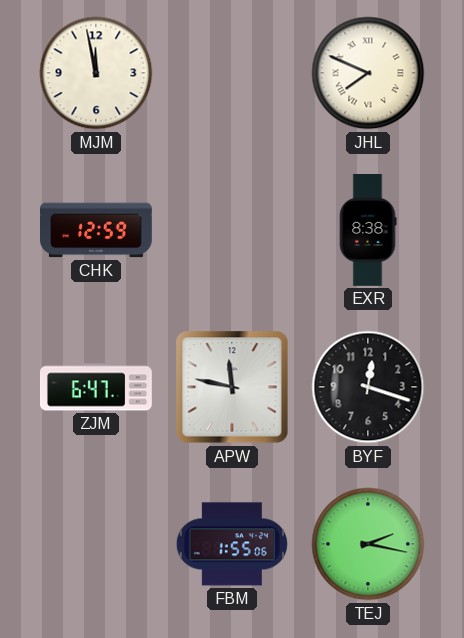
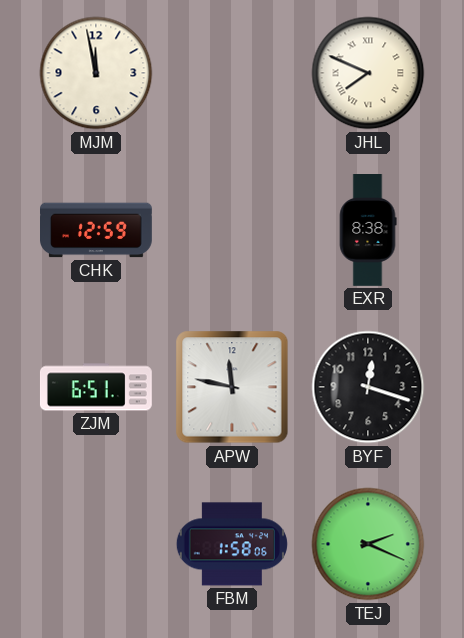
ZJM: 6:47 -> 6:51
FBM: 1:55 -> 1:58
TEJ: 2:17 -> 2:19
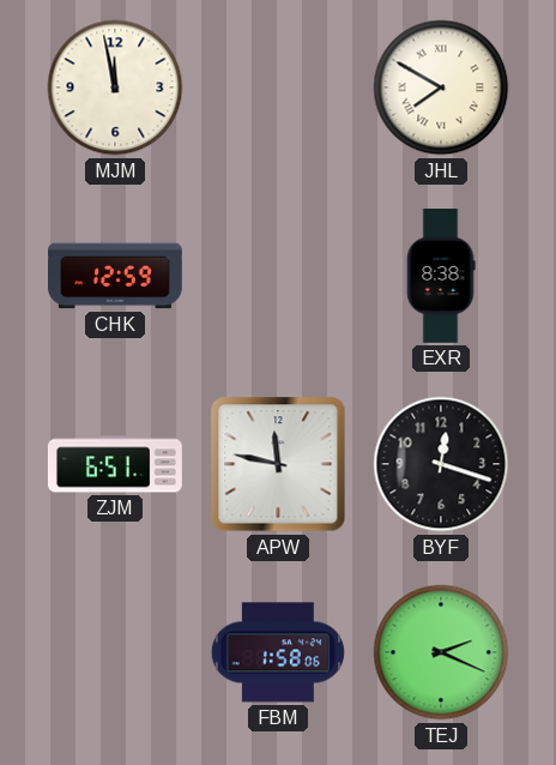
JHL: 7:49 -> 7:50
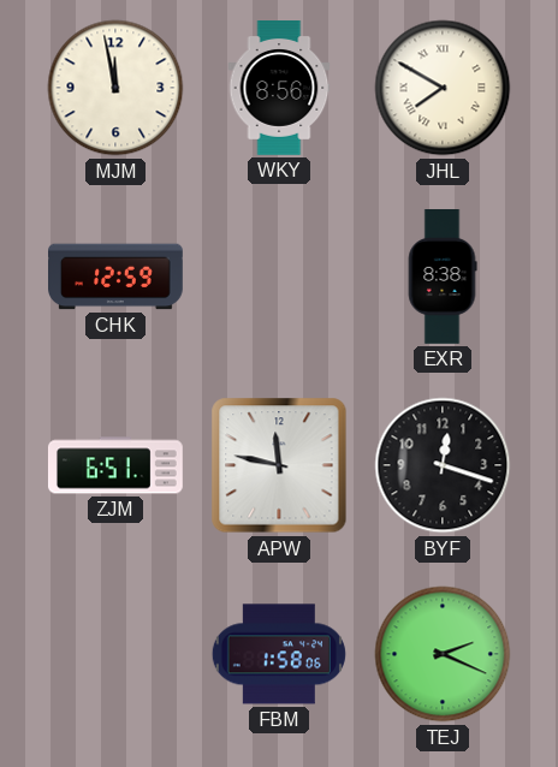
WKY: none -> 8:56
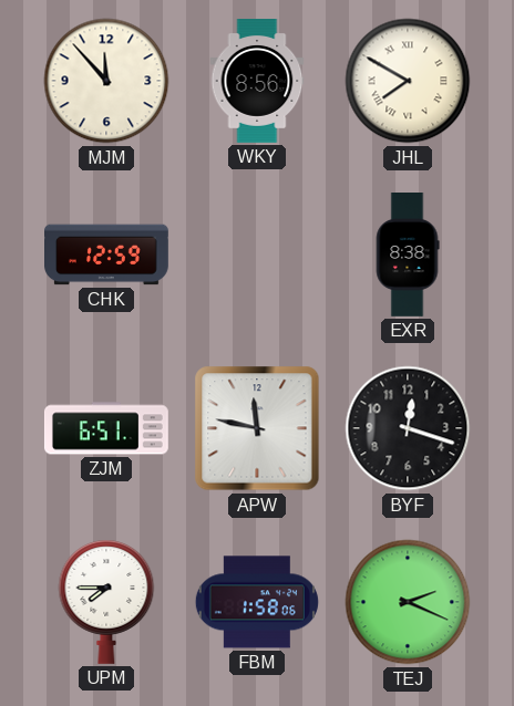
MJM: 11:58 -> 11:53
UPM: none -> 7:45
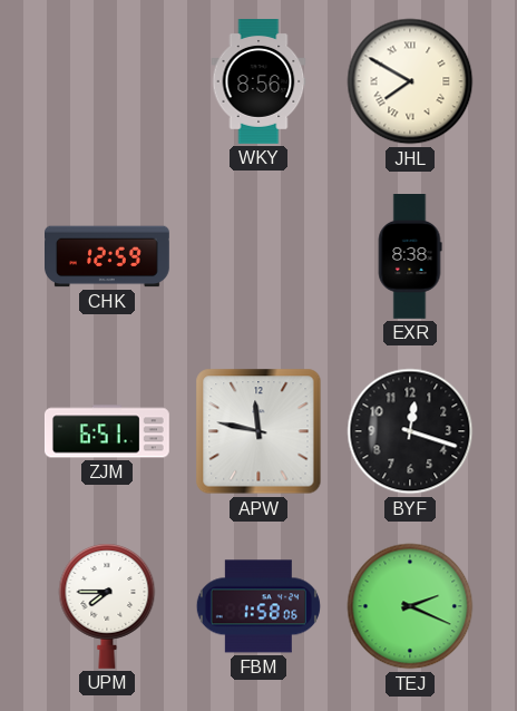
MJM: 11:53 -> none
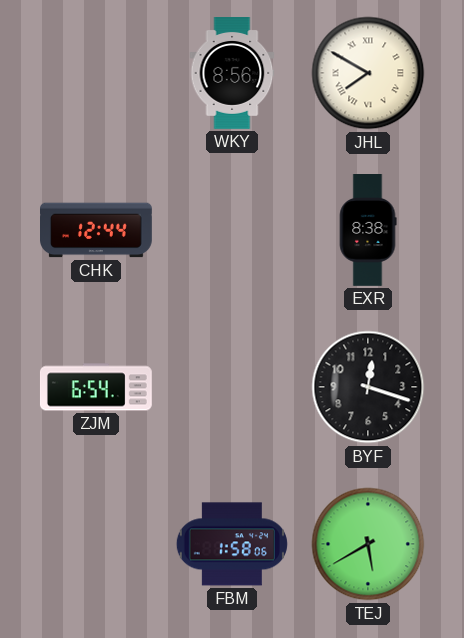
CHK: 12:59 -> 12:44
ZJM: 6:51 -> 6:54
APW: 11:47 -> none
UPM: 7:45 -> none
TEJ: 2:19 -> 5:40
